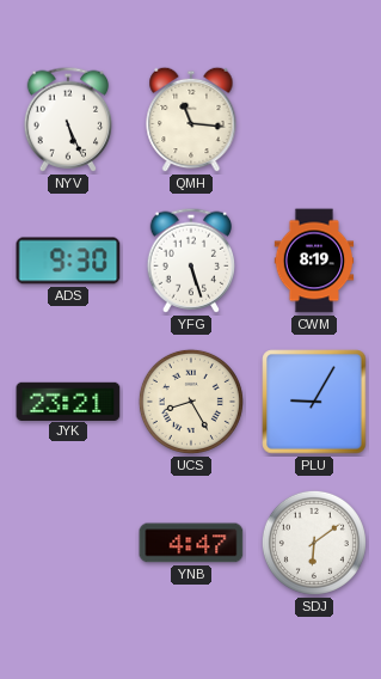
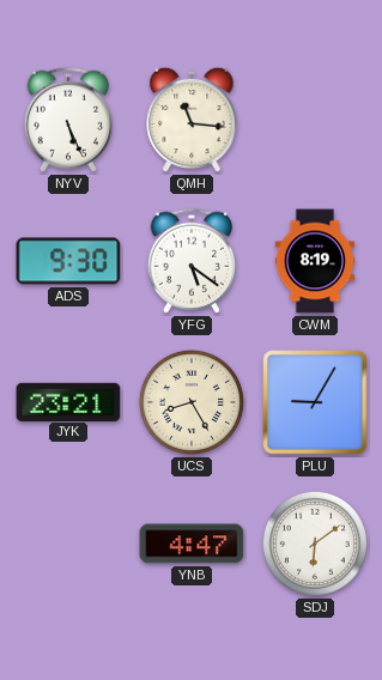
YFG: 5:27 -> 5:21
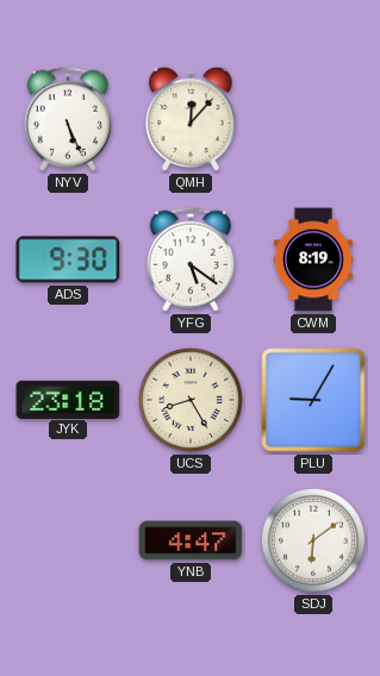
QMH: 11:16 -> 12:07
JYK: 23:21 -> 23:18
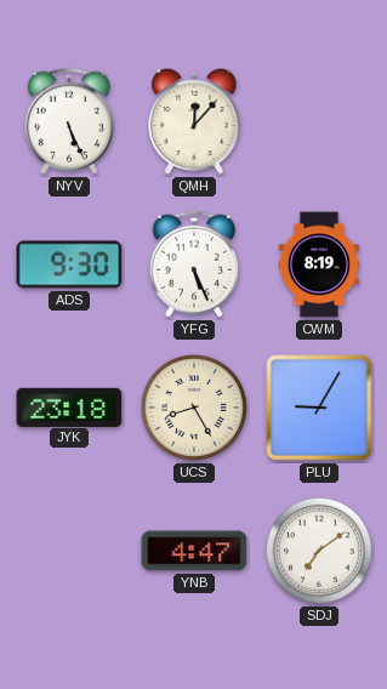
YFG: 5:21 -> 5:26
SDJ: 6:09 -> 7:09
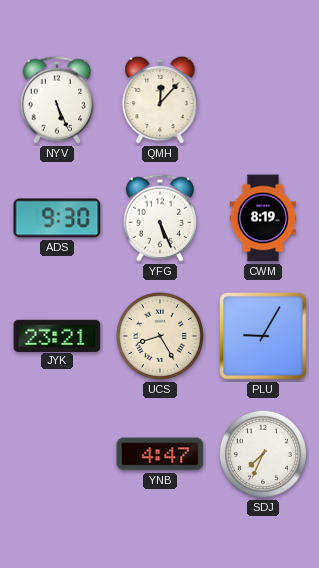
JYK: 23:18 -> 23:21
SDJ: 7:09 -> 7:34
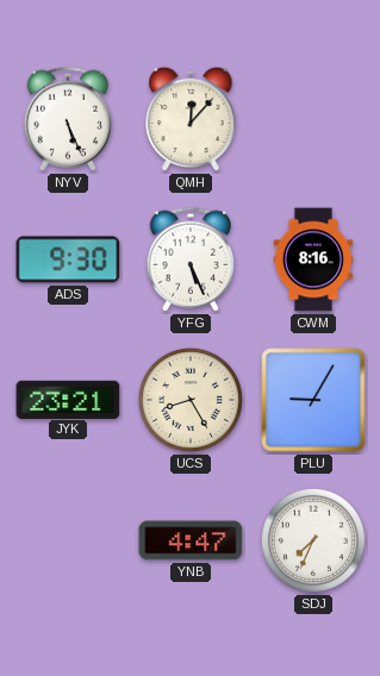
CWM: 8:19 -> 8:16
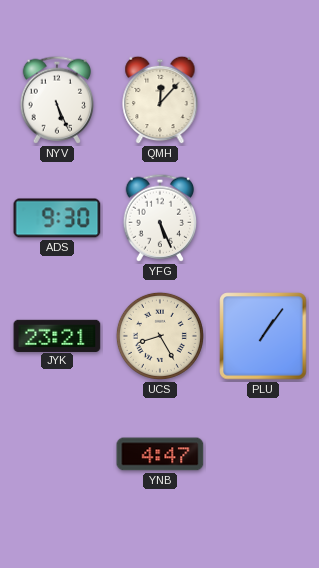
CWM: 8:16 -> none
PLU: 9:05 -> 1:06
SDJ: 7:34 -> none
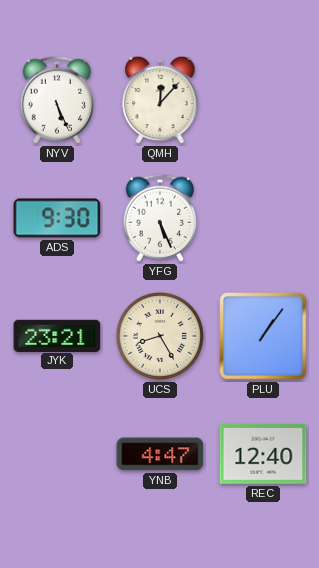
REC: none -> 12:40
